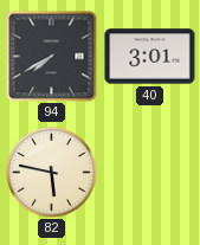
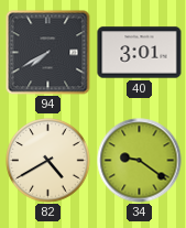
82: 5:47 -> 4:40
34: none -> 9:21
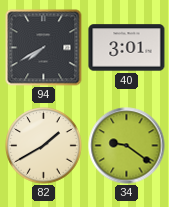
82: 4:40 -> 1:40
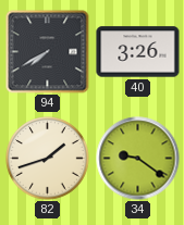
40: 3:01 -> 3:26
82: 1:40 -> 1:42
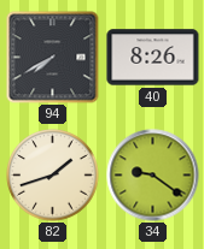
40: 3:26 -> 8:26
